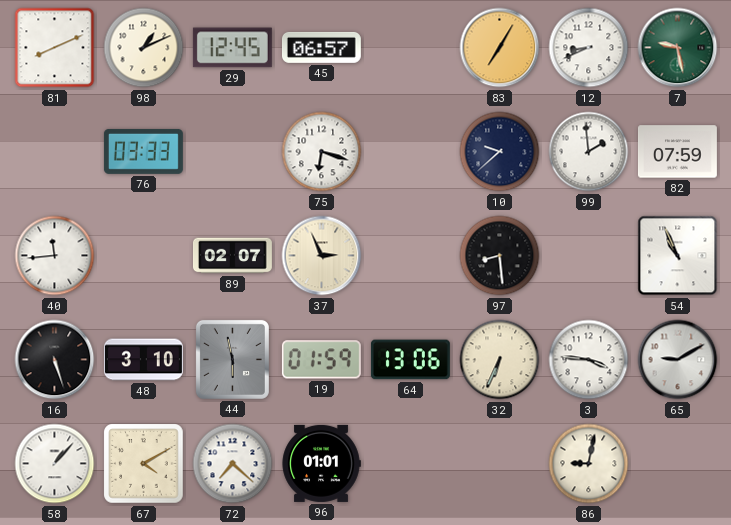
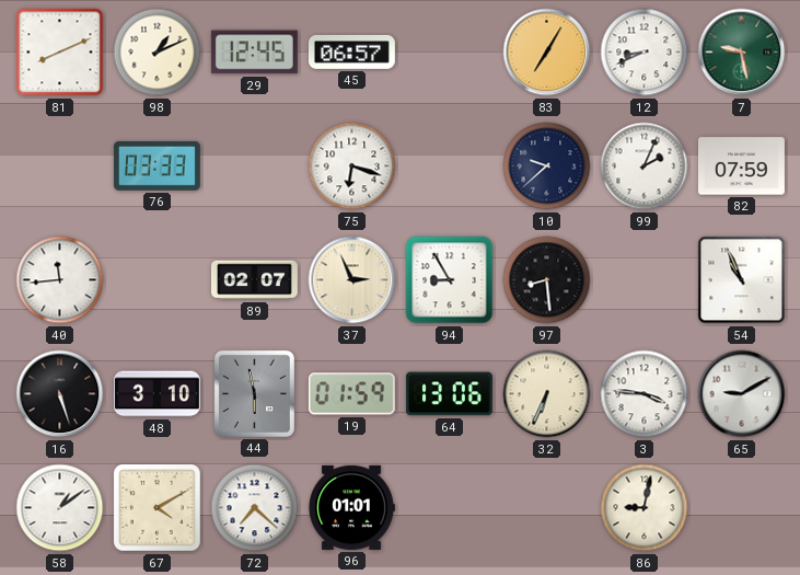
99: 1:59 -> 2:04
94: none -> 8:55
58: 1:07 -> 1:09
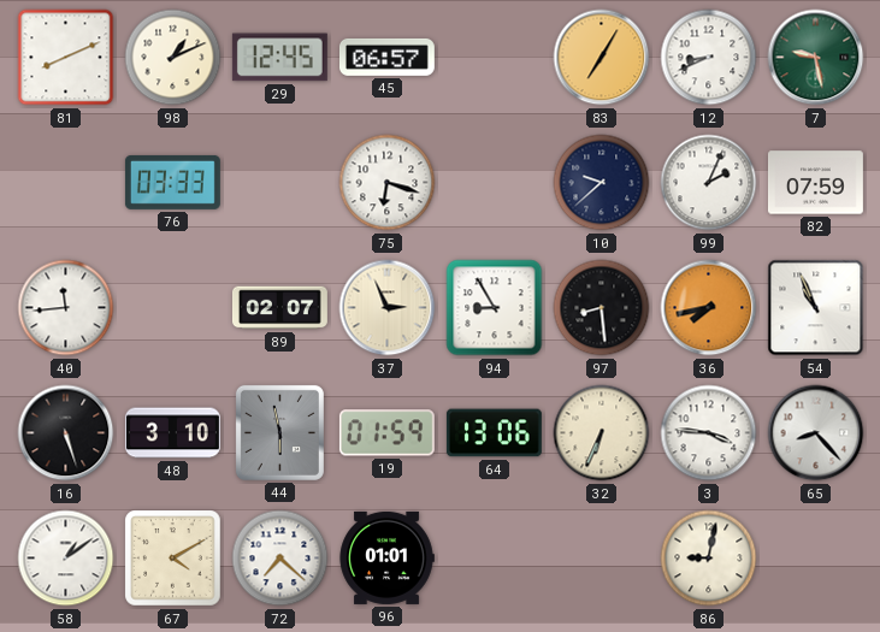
36: none -> 7:43
65: 9:10 -> 8:23
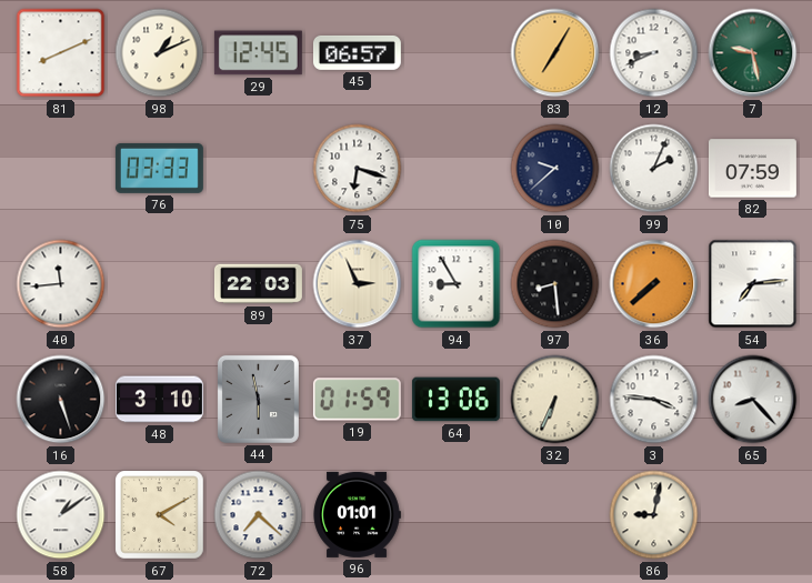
89: 02:07 -> 22:03
36: 7:43 -> 7:38
54: 10:56 -> 7:14
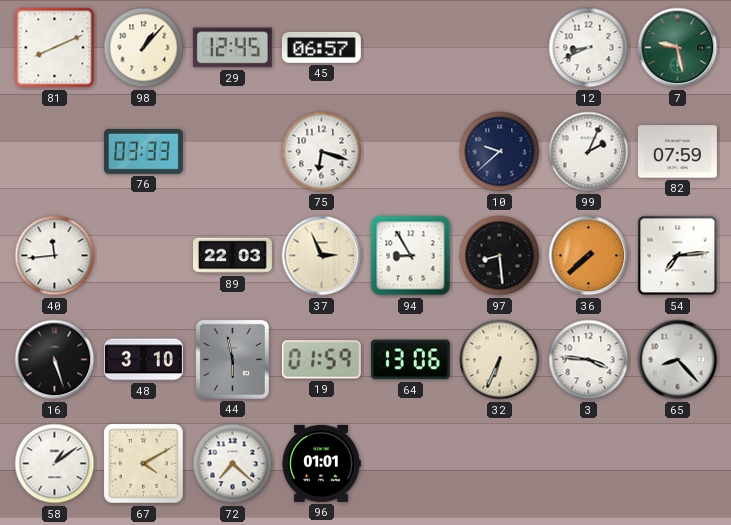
98: 1:11 -> 1:07
83: 7:05 -> none
86: 9:02 -> none
